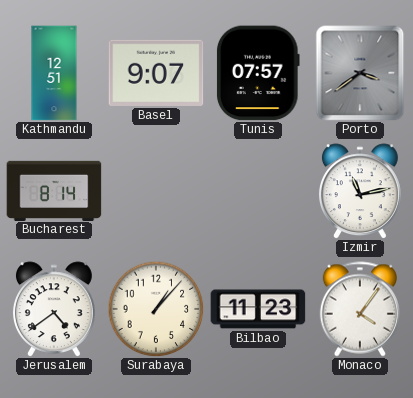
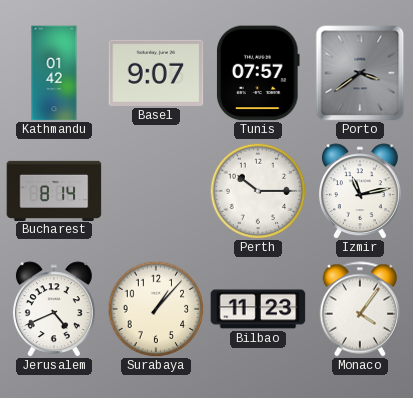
Kathmandu: 12:51 -> 01:42
Perth: none -> 10:15
Jerusalem: 4:39 -> 4:41
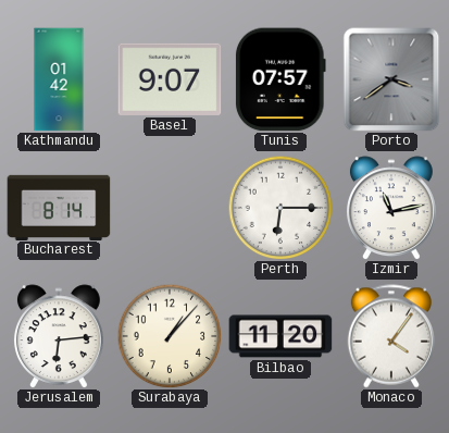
Perth: 10:15 -> 6:15
Jerusalem: 4:41 -> 6:14
Bilbao: 11:23 -> 11:20
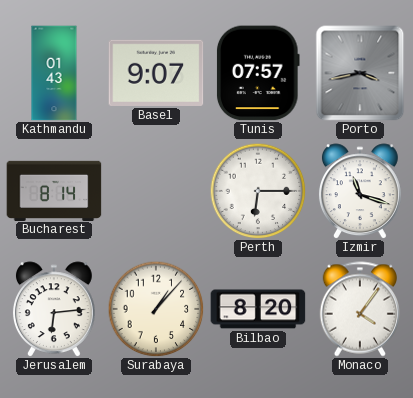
Kathmandu: 01:42 -> 01:43
Porto: 3:39 -> 3:43
Izmir: 11:13 -> 11:18
Bilbao: 11:20 -> 8:20
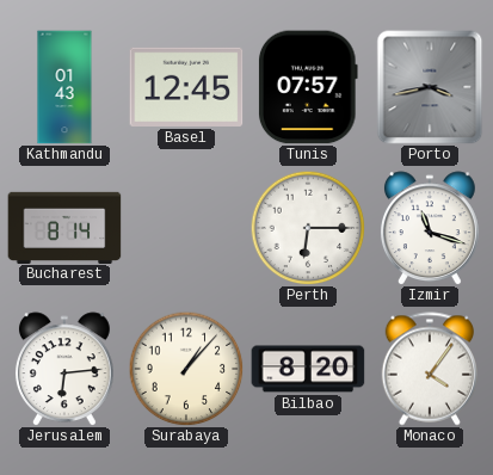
Basel: 9:07 -> 12:45
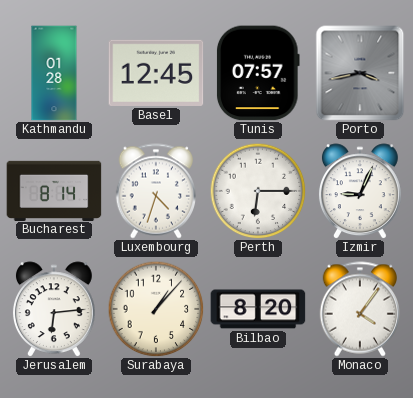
Kathmandu: 01:43 -> 01:28
Luxembourg: none -> 4:33
Izmir: 11:18 -> 9:04
